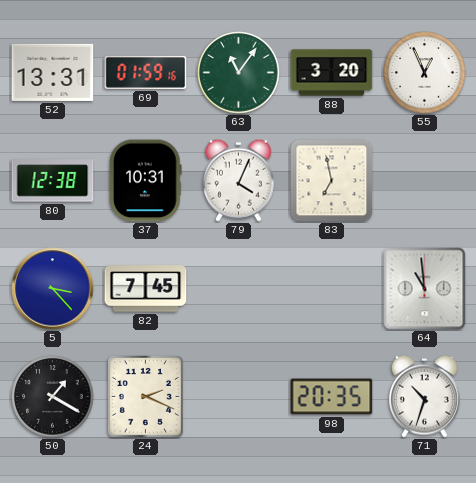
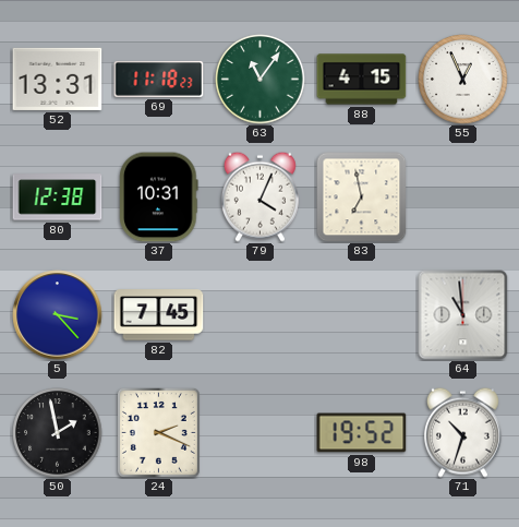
69: 01:59 -> 11:18
88: 3:20 -> 4:15
50: 1:20 -> 1:58
98: 20:35 -> 19:52
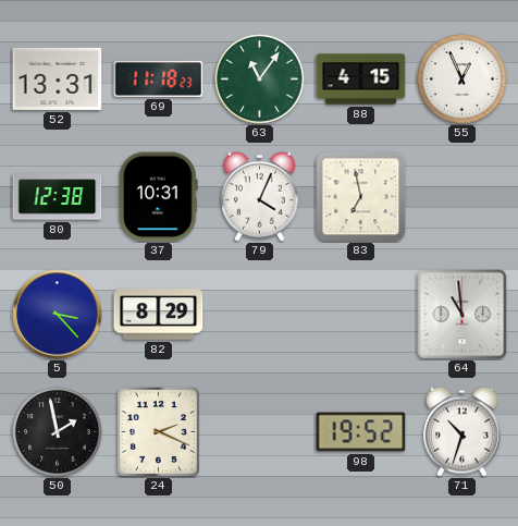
82: 7:45 -> 8:29
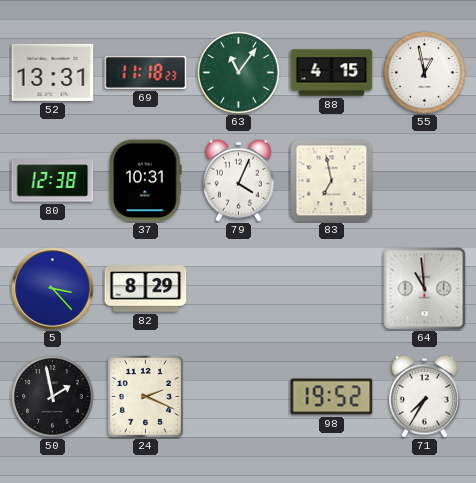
55: 12:56 -> 12:58
71: 10:33 -> 7:35
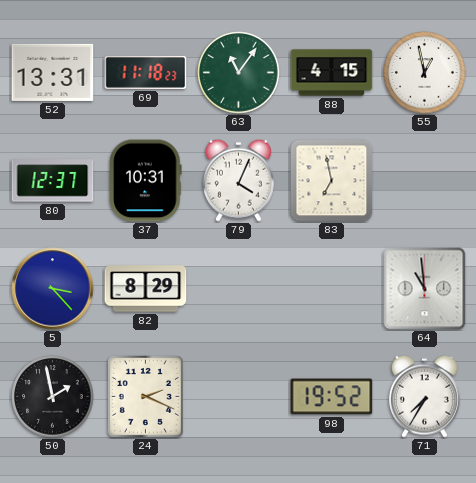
80: 12:38 -> 12:37
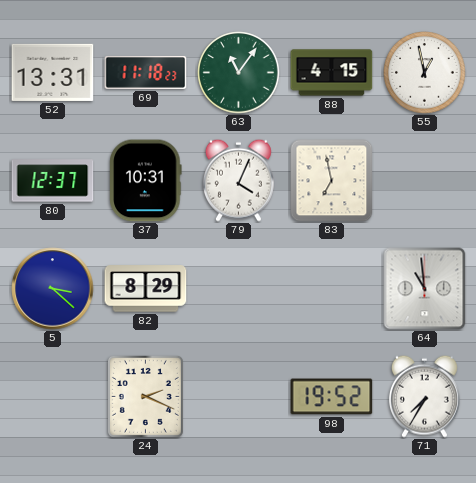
5: 3:23 -> 3:22
50: 1:58 -> none
